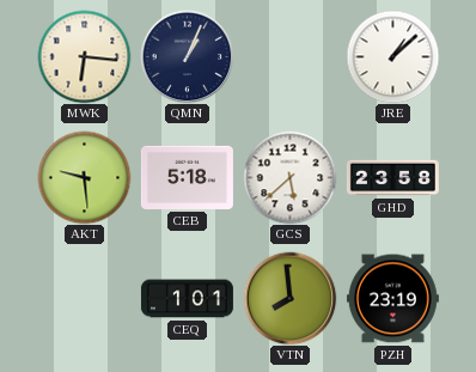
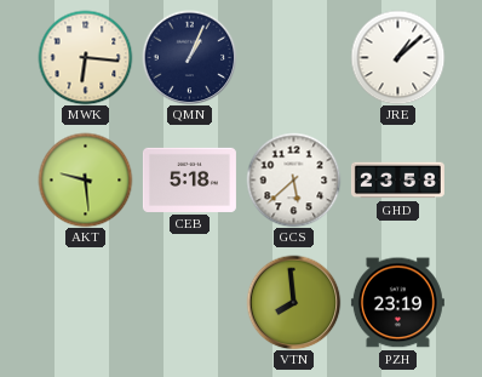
CEQ: 1:01 -> none
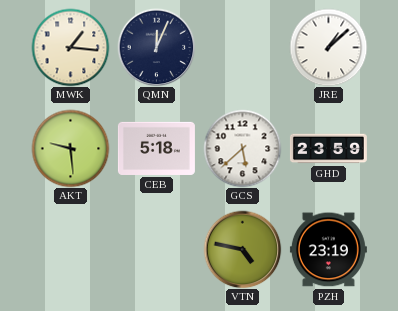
MWK: 6:16 -> 1:16
QMN: 1:04 -> 12:04
GHD: 23:58 -> 23:59
VTN: 7:59 -> 4:47
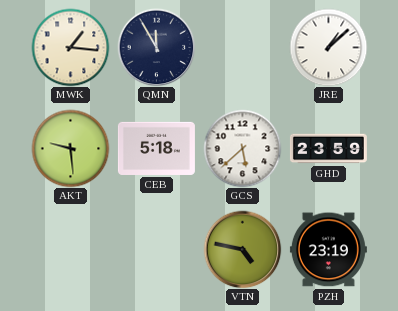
QMN: 12:04 -> 11:55
